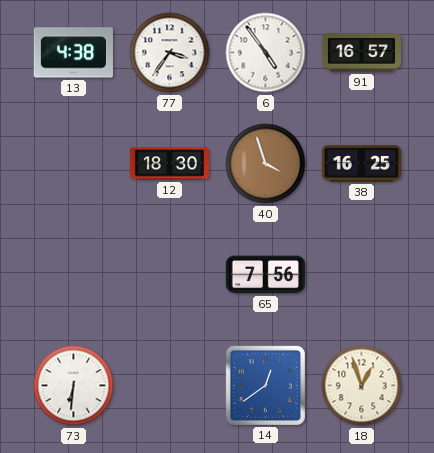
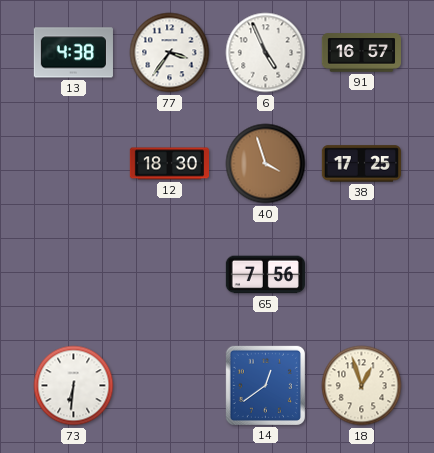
6: 4:54 -> 4:56
38: 16:25 -> 17:25
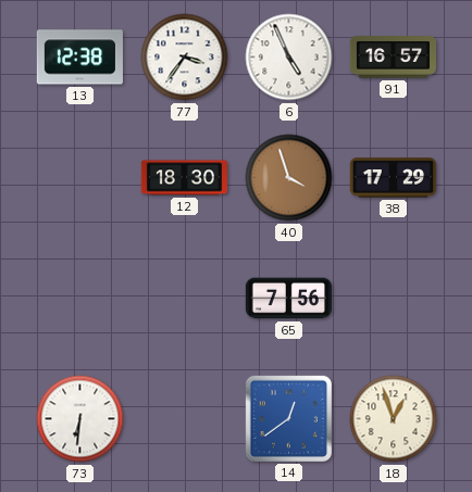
13: 4:38 -> 12:38
38: 17:25 -> 17:29
